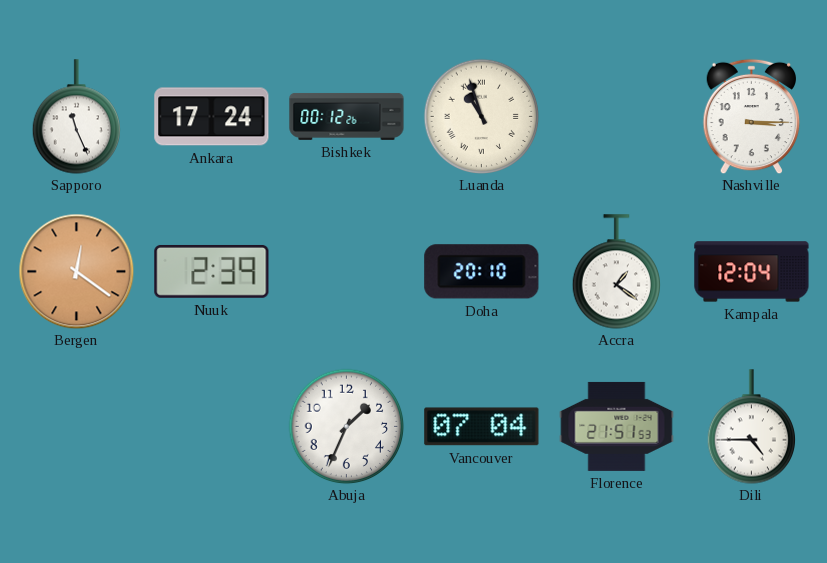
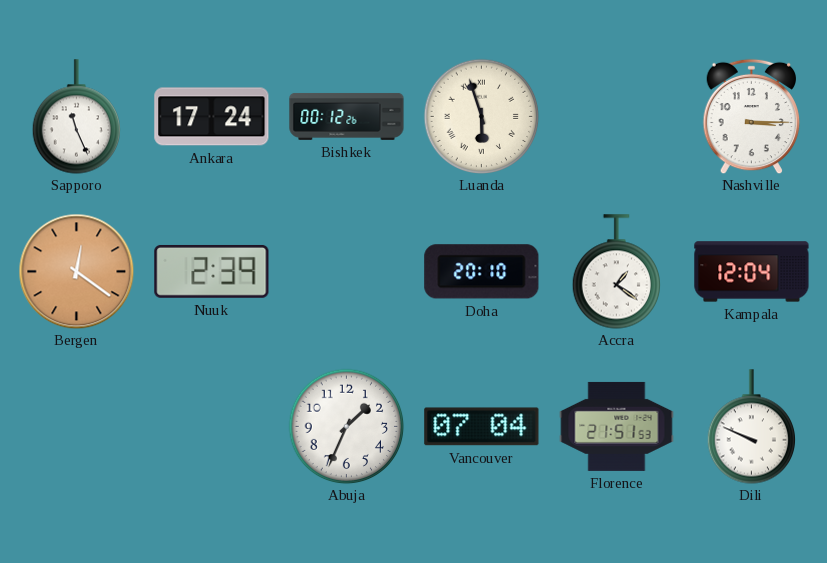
Luanda: 10:57 -> 5:57
Dili: 4:45 -> 9:49
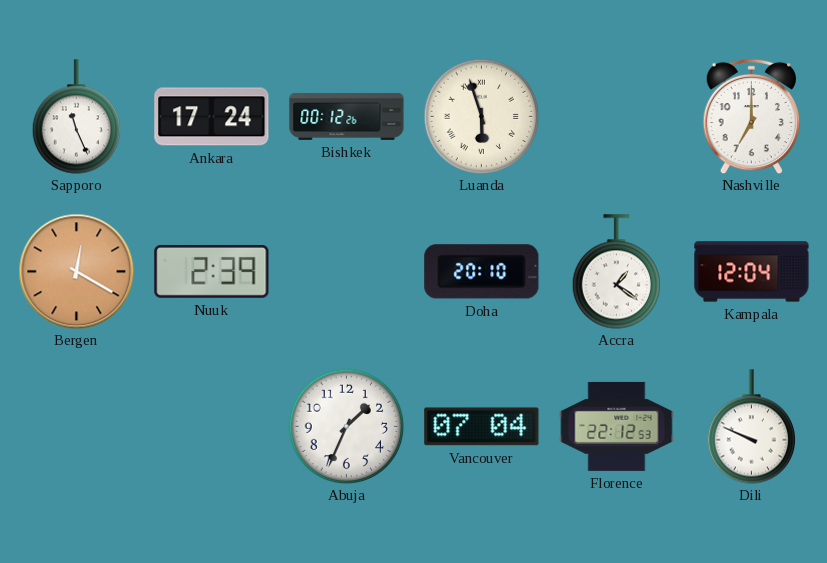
Nashville: 3:15 -> 7:00
Bergen: 12:21 -> 12:20
Florence: 21:51 -> 22:12
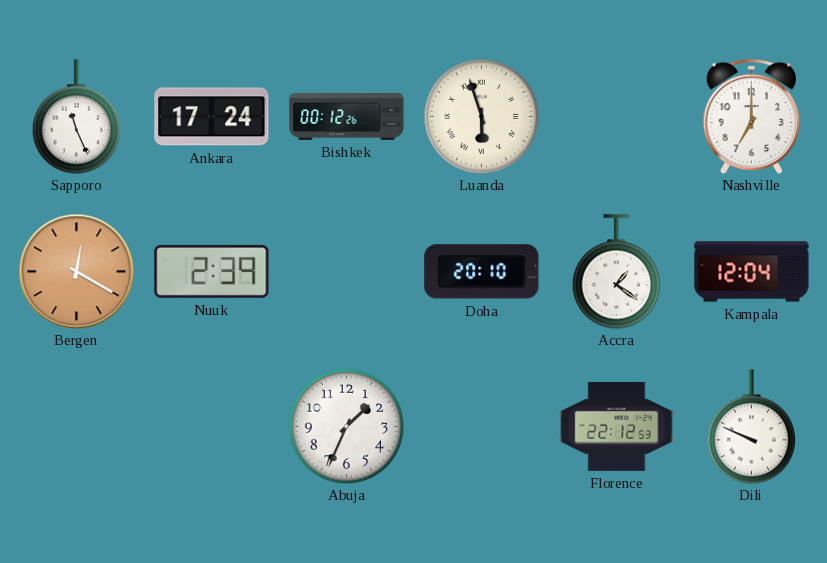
Vancouver: 07:04 -> none
